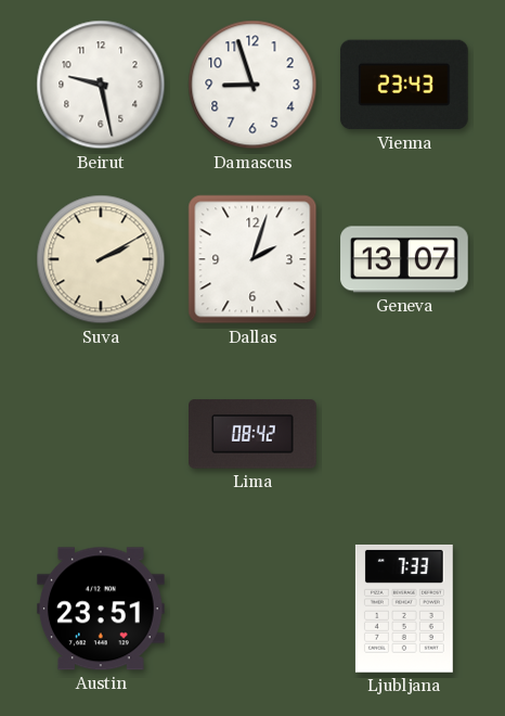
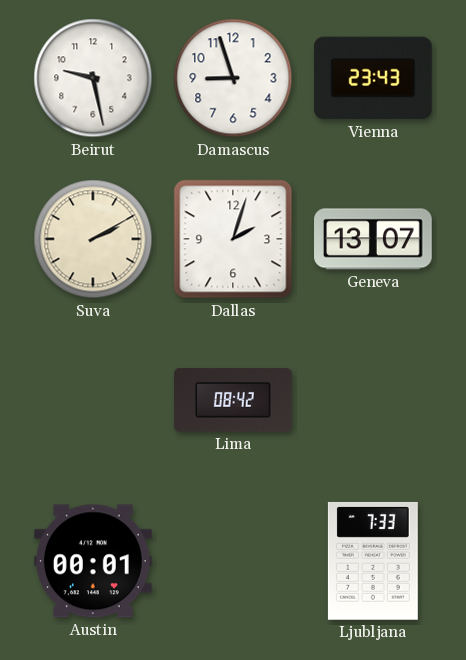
Austin: 23:51 -> 00:01
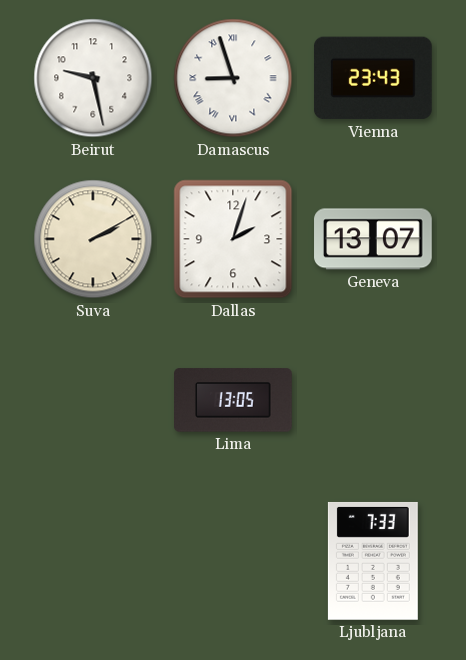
Damascus numerals: Arabic -> Roman
Lima: 08:42 -> 13:05
Austin: 00:01 -> none
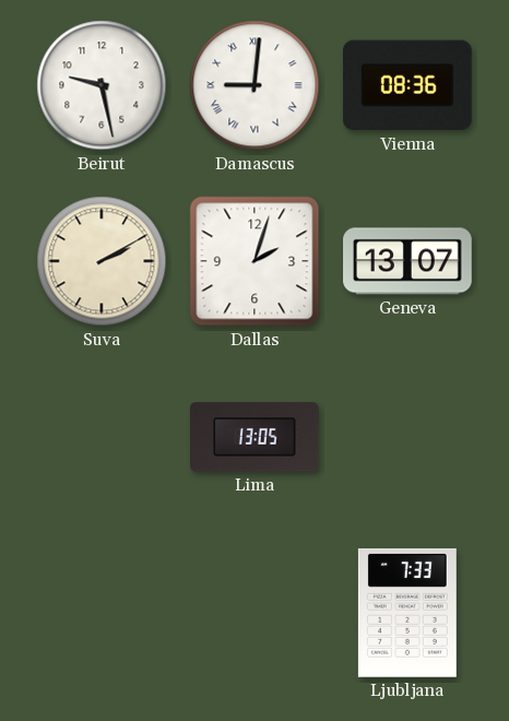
Damascus: 8:57 -> 9:01
Vienna: 23:43 -> 08:36
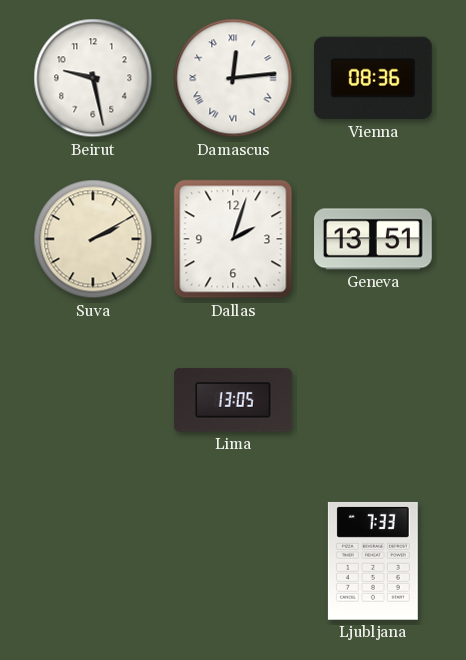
Damascus: 9:01 -> 12:14
Geneva: 13:07 -> 13:51
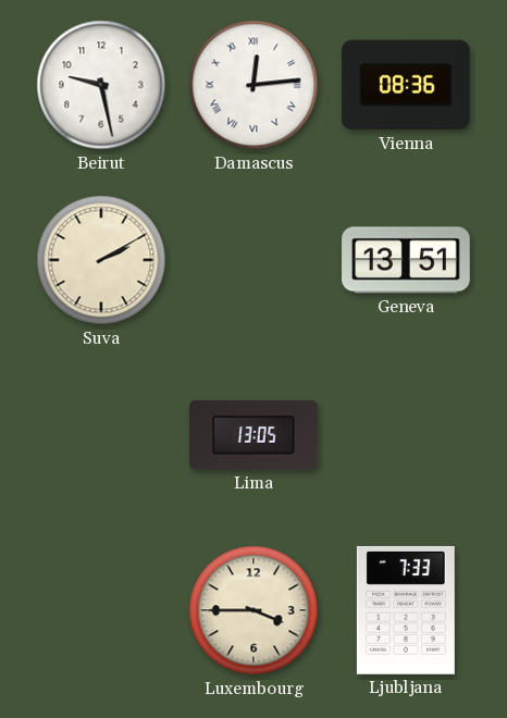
Dallas: 2:03 -> none
Luxembourg: none -> 3:45
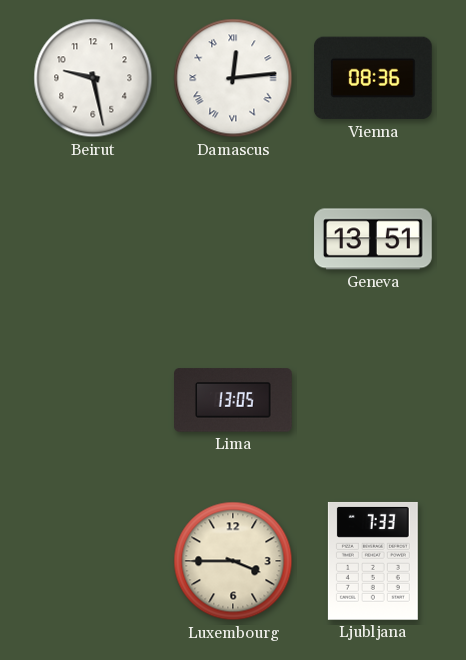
Suva: 2:10 -> none
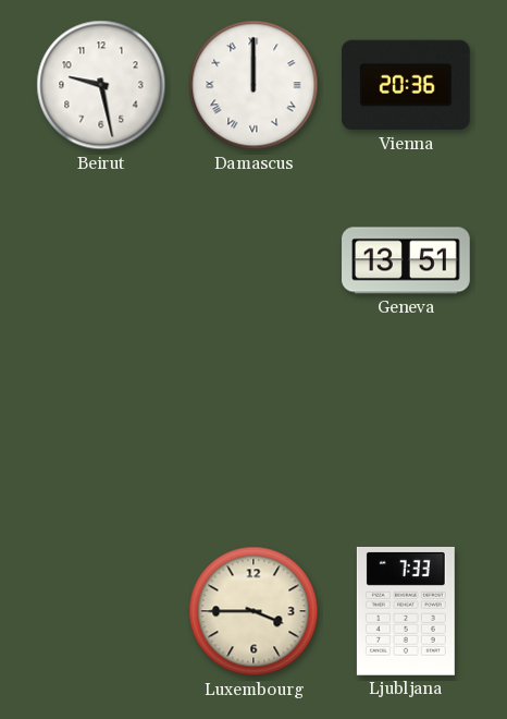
Damascus: 12:14 -> 12:00
Vienna: 08:36 -> 20:36
Lima: 13:05 -> none
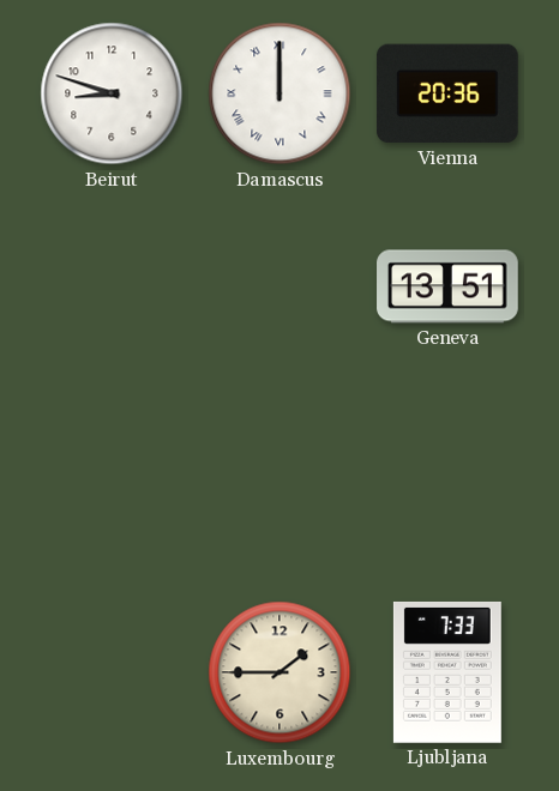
Beirut: 9:28 -> 8:48
Luxembourg: 3:45 -> 1:45
